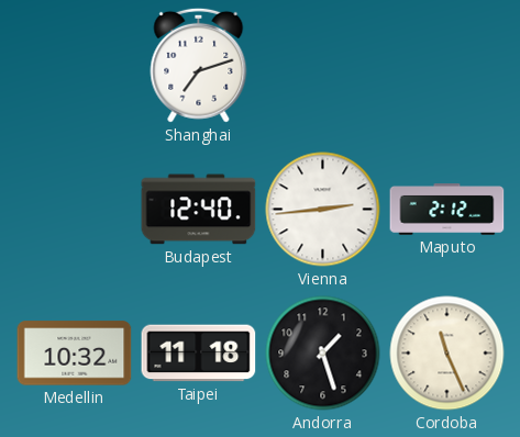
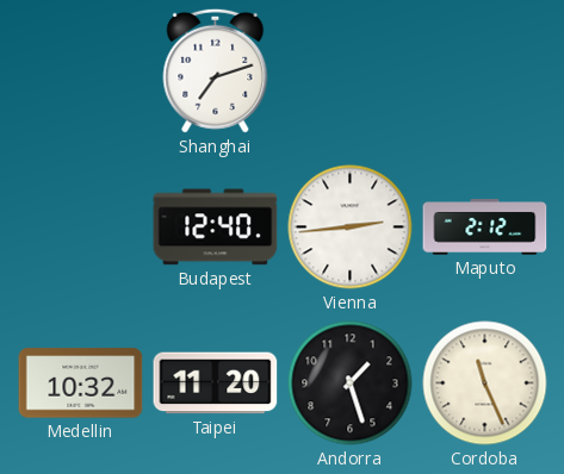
Taipei: 11:18 -> 11:20
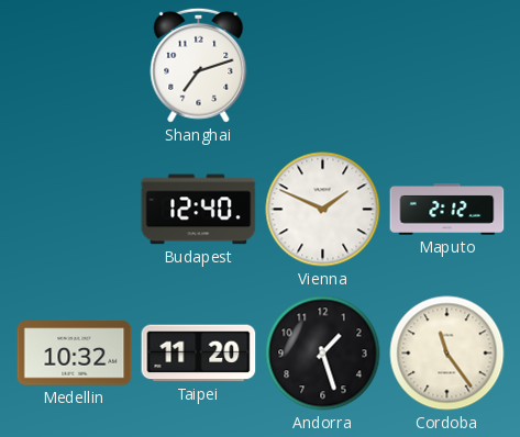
Vienna: 2:44 -> 1:49
Cordoba: 11:26 -> 11:24
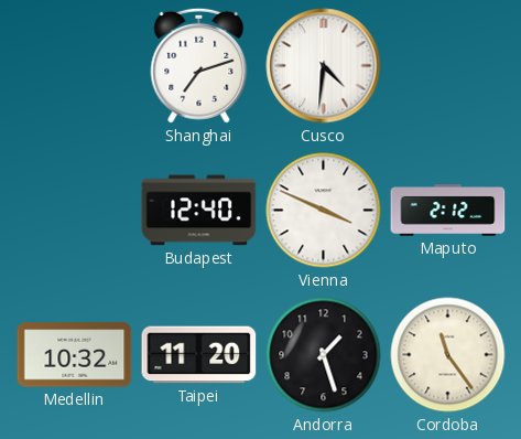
Cusco: none -> 4:31
Vienna: 1:49 -> 3:49
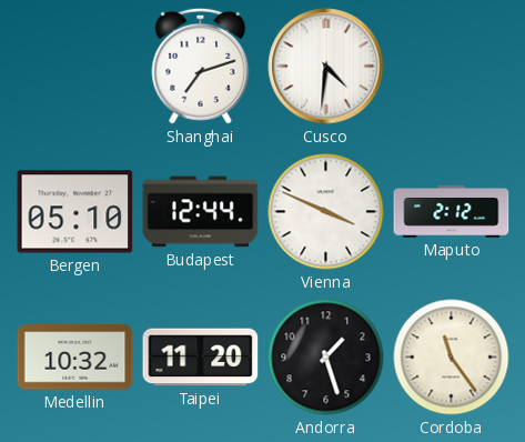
Bergen: none -> 05:10
Budapest: 12:40 -> 12:44
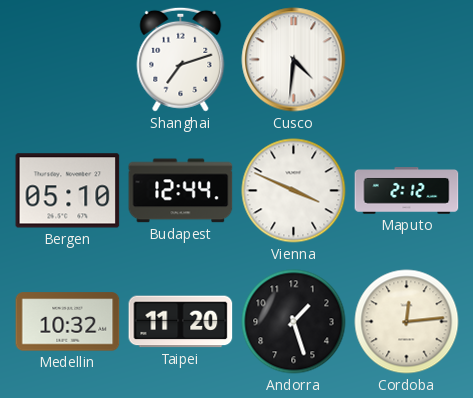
Cordoba: 11:24 -> 12:14
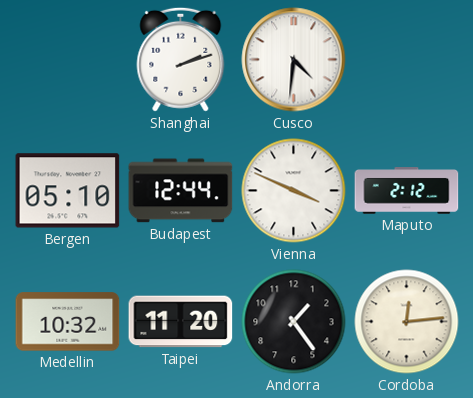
Shanghai: 7:12 -> 2:12
Andorra: 1:27 -> 1:24
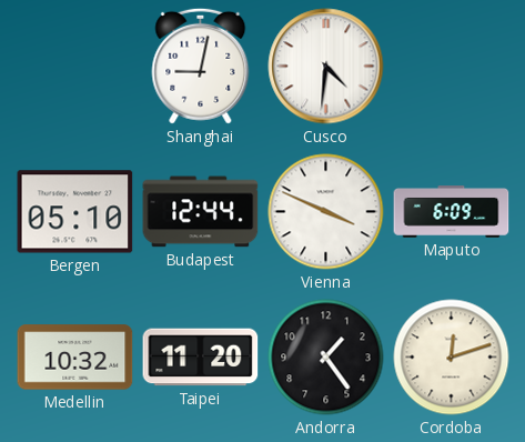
Shanghai: 2:12 -> 9:02
Maputo: 2:12 -> 6:09
Cordoba: 12:14 -> 12:12
